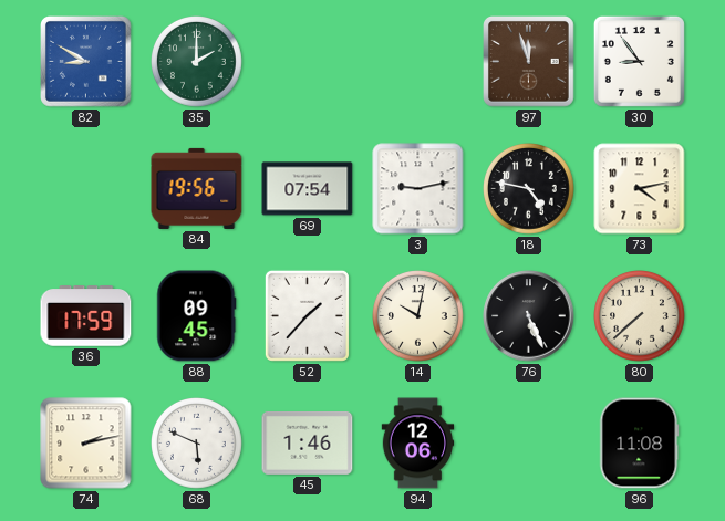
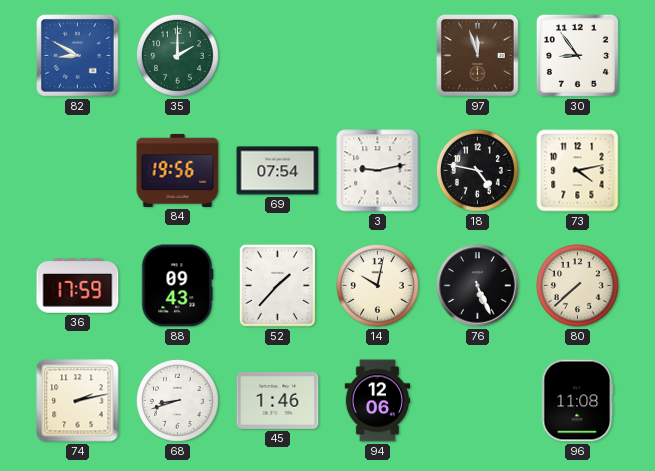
88: 09:45 -> 09:43
68: 5:49 -> 8:42
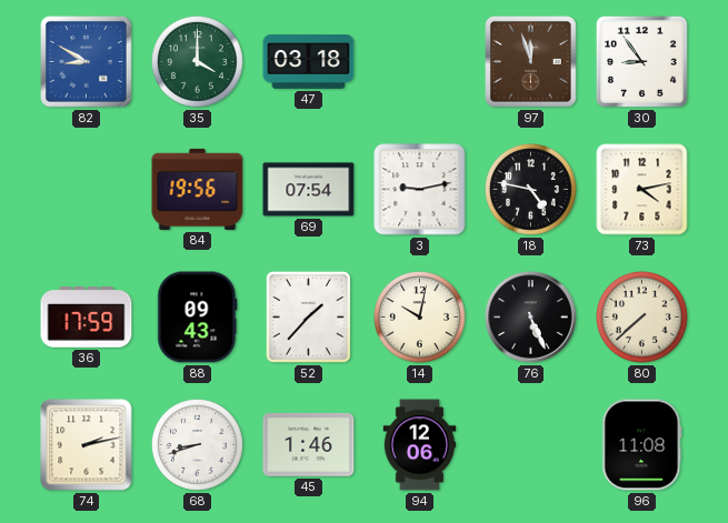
35: 2:00 -> 4:00
47: none -> 03:18
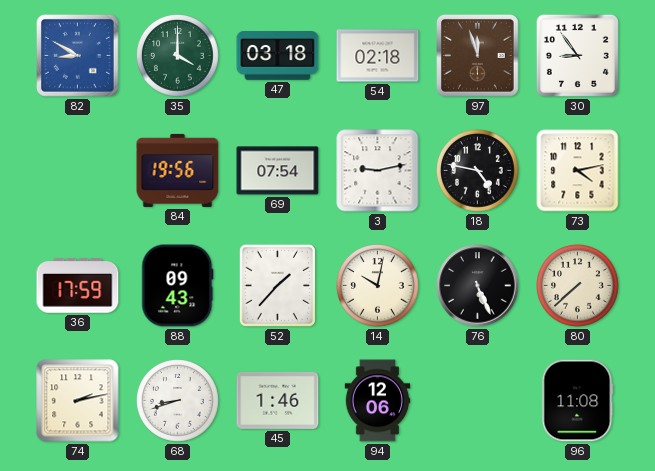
54: none -> 02:18
